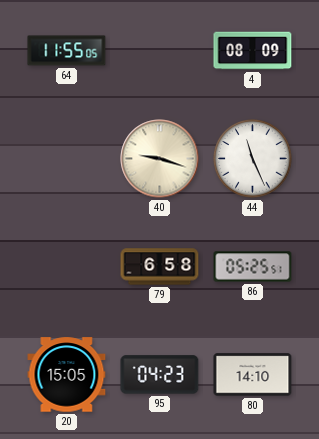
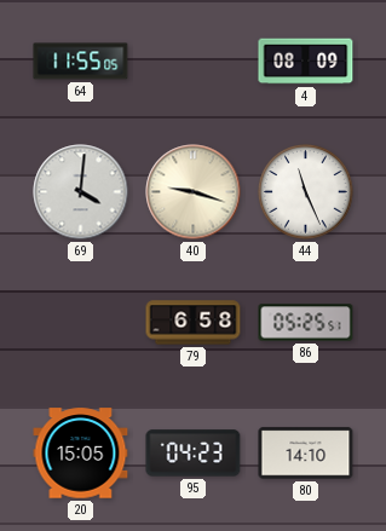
69: none -> 4:01
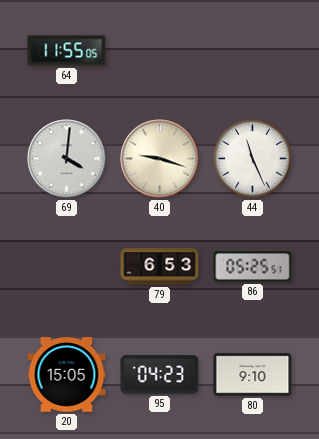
4: 08:09 -> none
79: 6:58 -> 6:53
80: 14:10 -> 9:10
